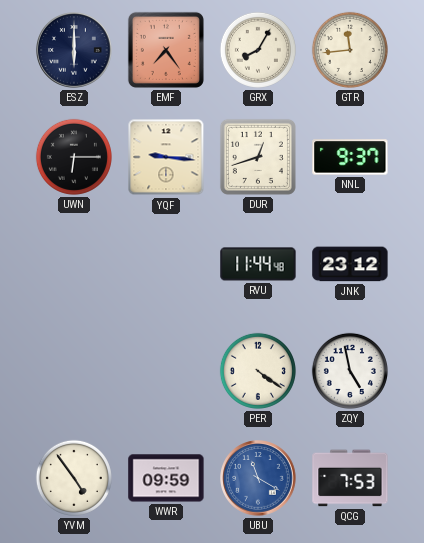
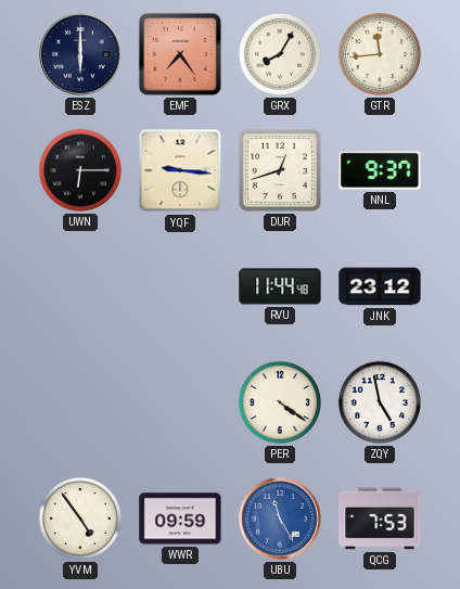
UBU: 11:20 -> 11:25
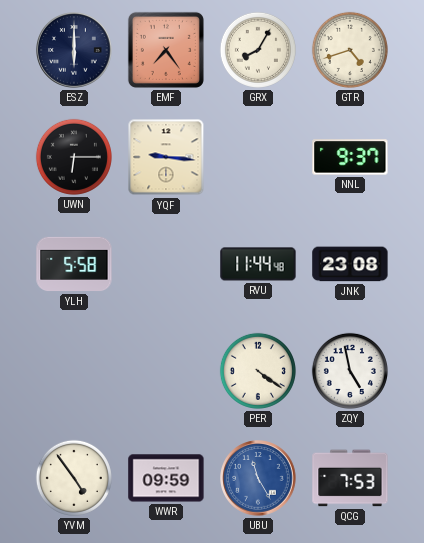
GTR: 11:44 -> 4:42
DUR: 12:42 -> none
YLH: none -> 5:58
JNK: 23:12 -> 23:08
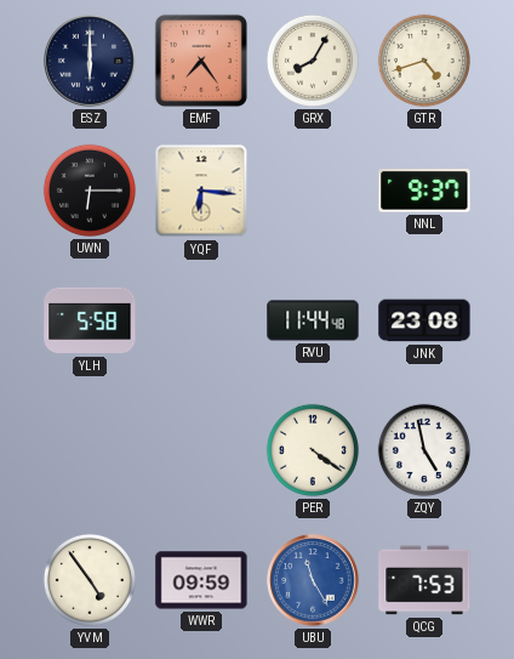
YQF: 9:16 -> 6:16
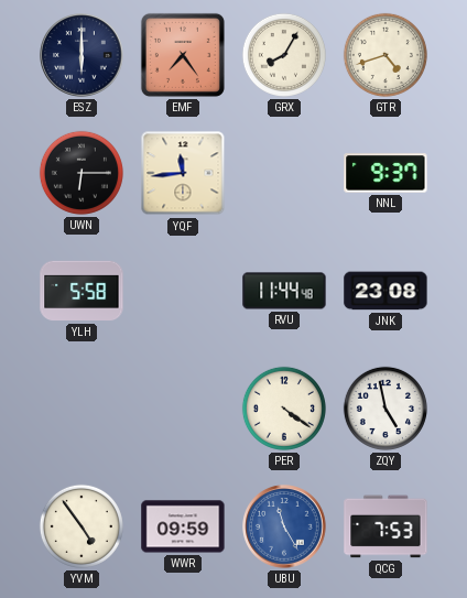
YQF: 6:16 -> 11:44
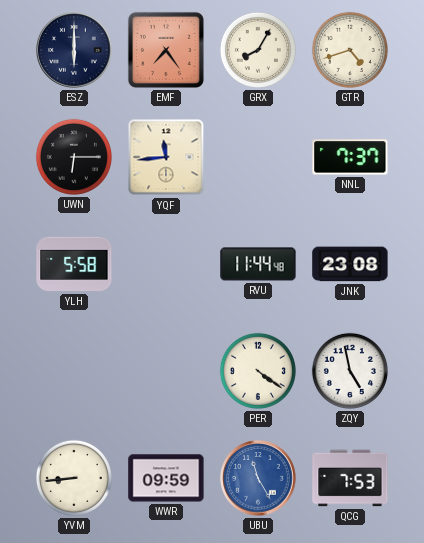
NNL: 9:37 -> 7:37
YVM: 4:54 -> 8:44
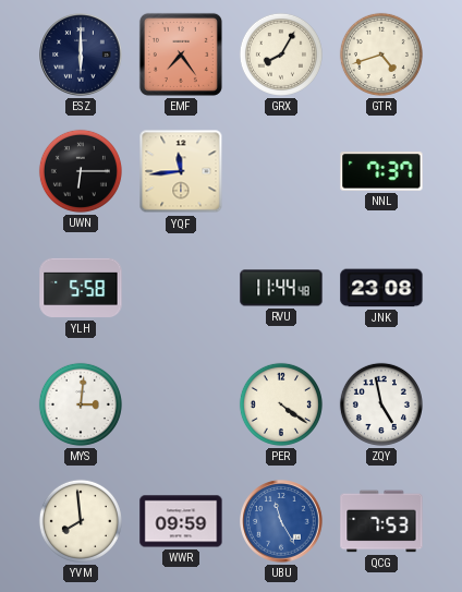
MYS: none -> 3:01
YVM: 8:44 -> 7:59
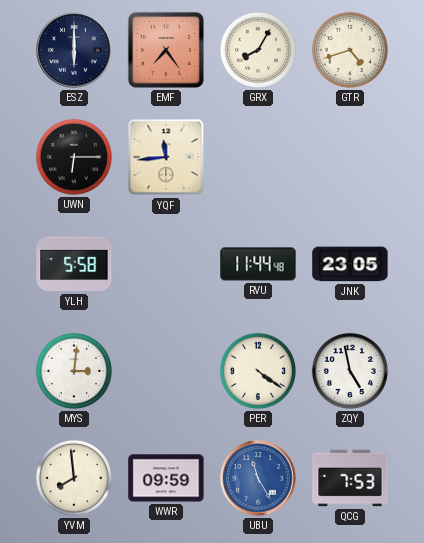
NNL: 7:37 -> none
JNK: 23:08 -> 23:05
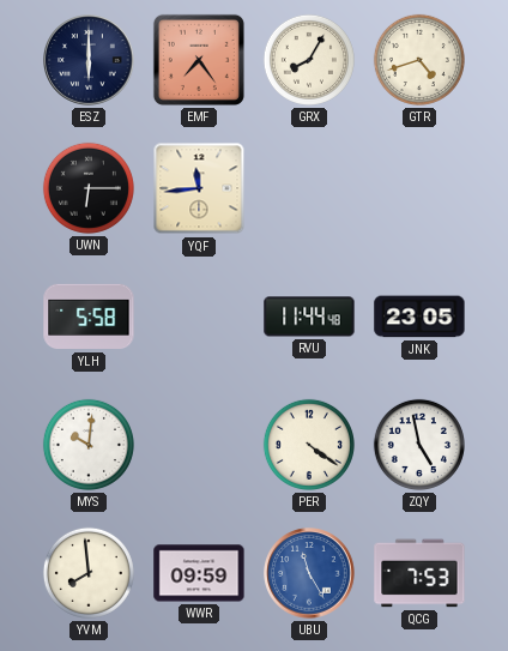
MYS: 3:01 -> 10:01
